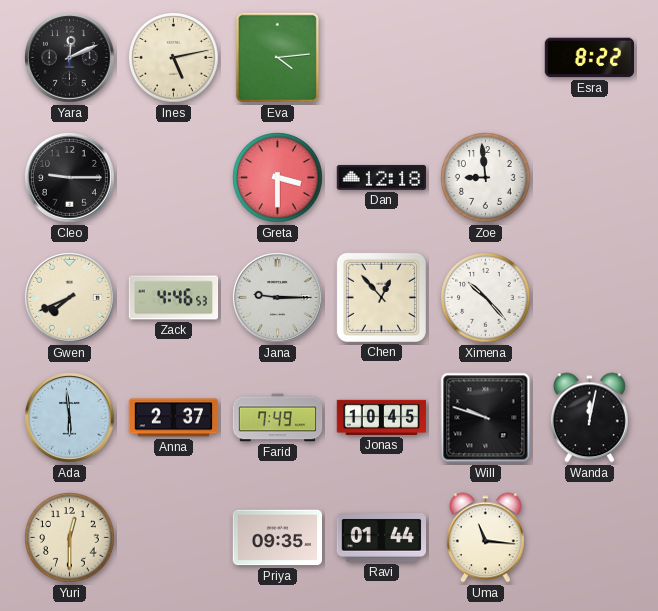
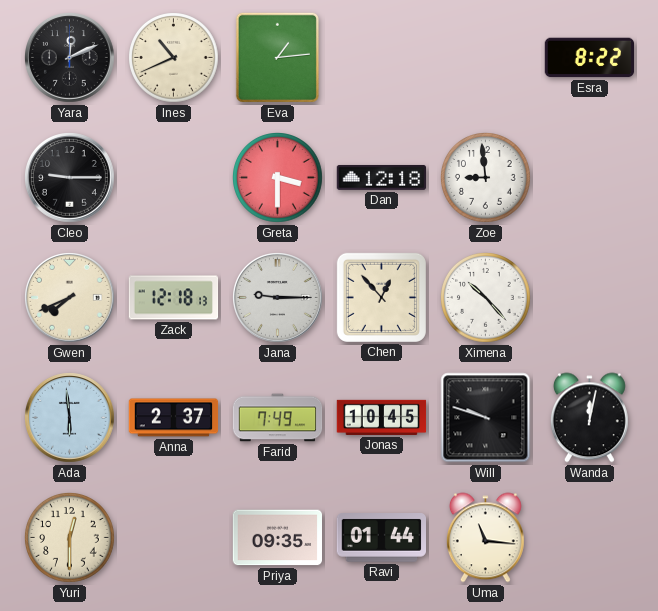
Ines: 5:13 -> 10:41
Eva: 4:14 -> 1:14
Zack: 4:46 -> 12:18
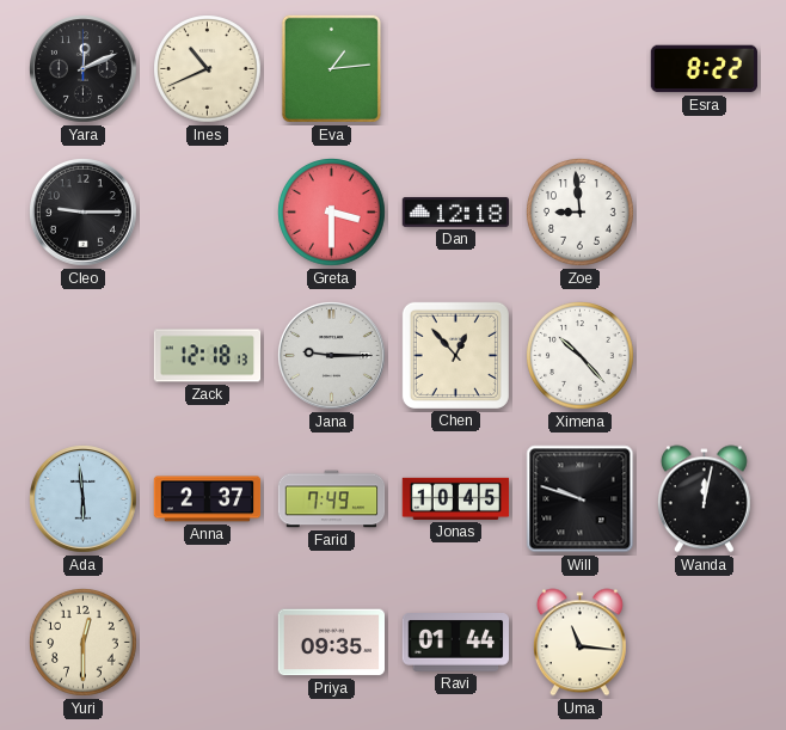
Gwen: 7:41 -> none
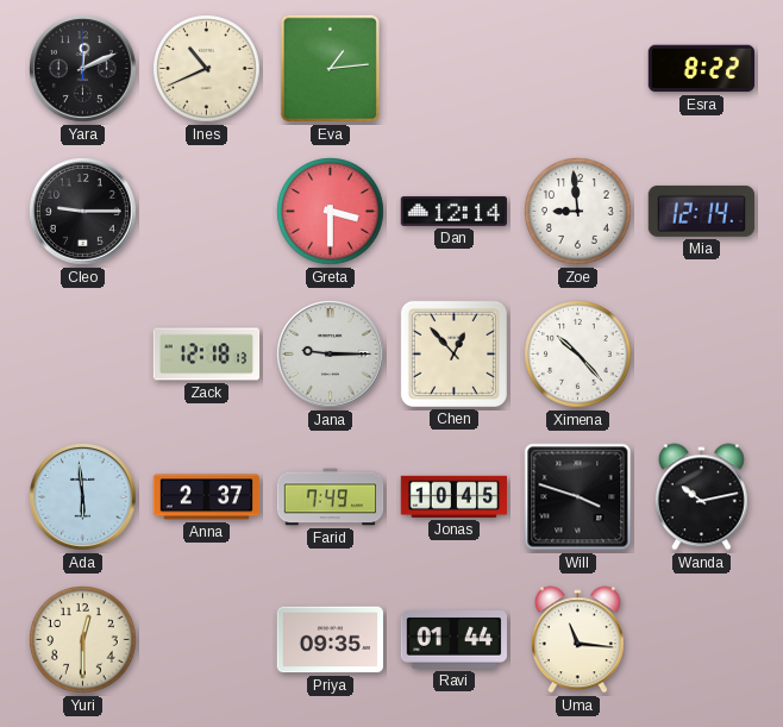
Dan: 12:18 -> 12:14
Mia: none -> 12:14
Will: 9:48 -> 3:48
Wanda: 12:02 -> 10:13
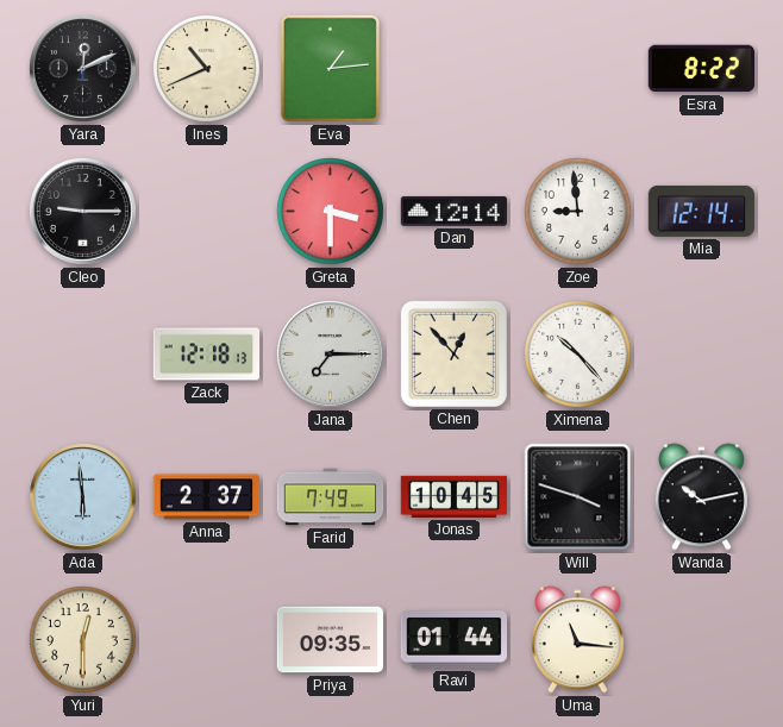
Jana: 9:15 -> 7:15
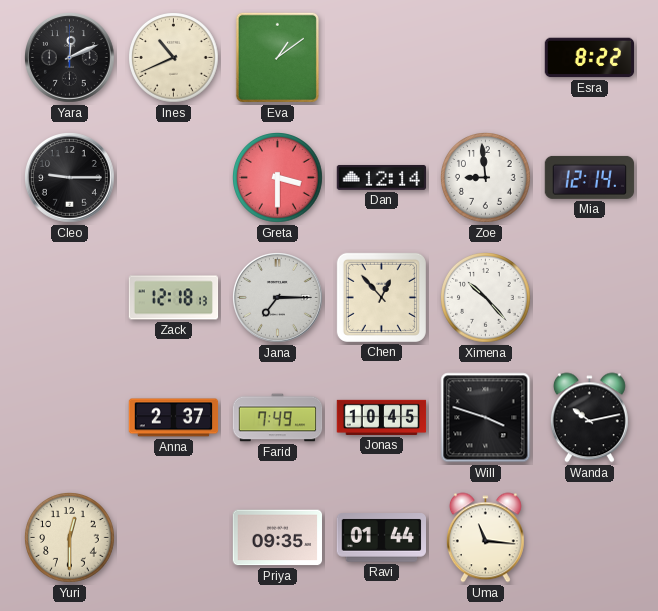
Eva: 1:14 -> 1:09
Ada: 5:59 -> none
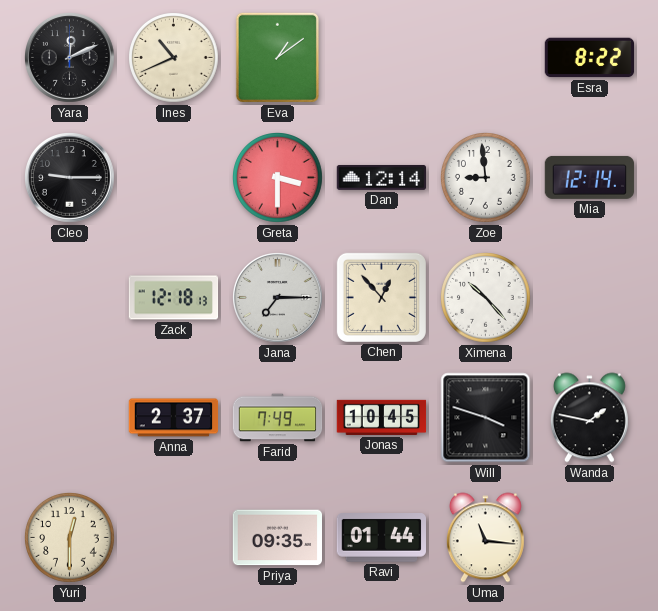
Wanda: 10:13 -> 1:47
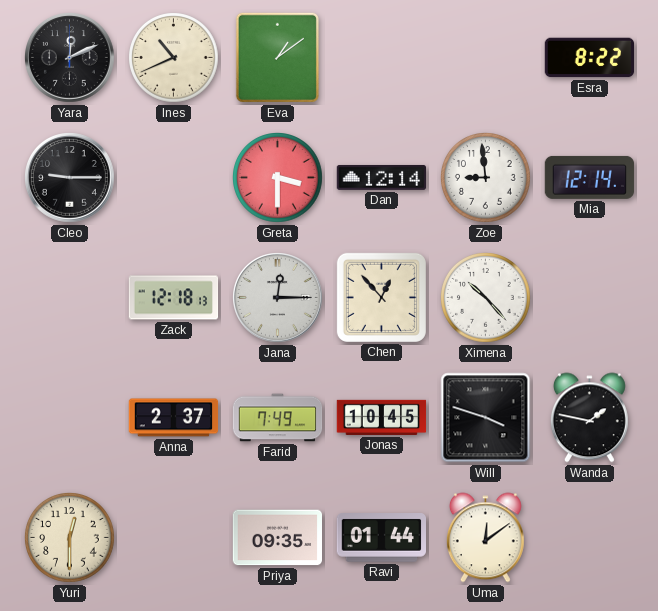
Jana: 7:15 -> 12:15
Uma: 11:16 -> 12:09
